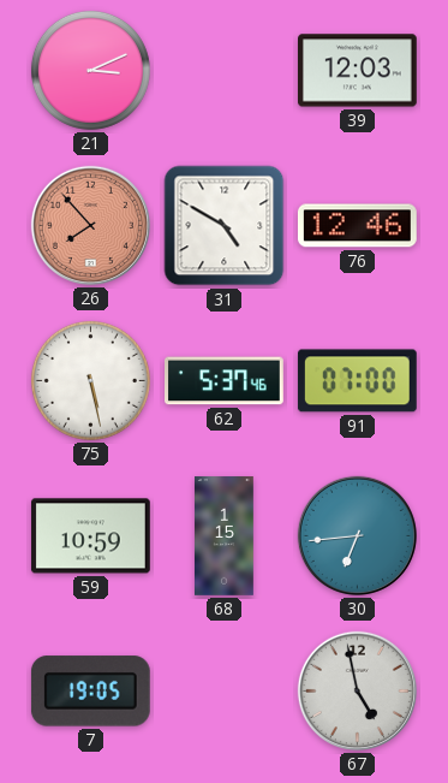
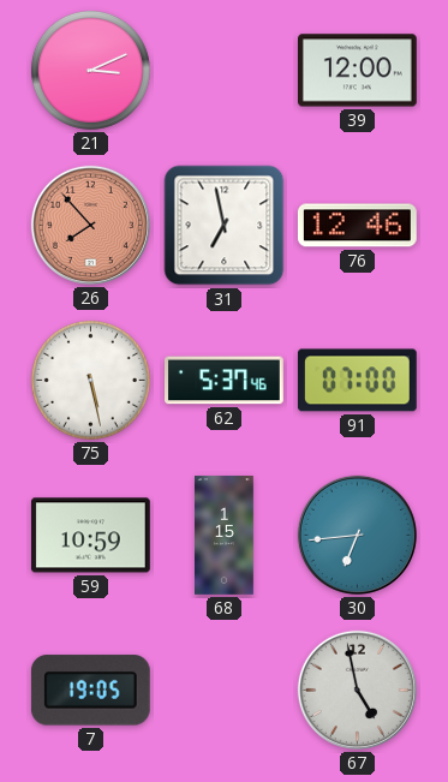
39: 12:03 -> 12:00
31: 4:50 -> 6:58
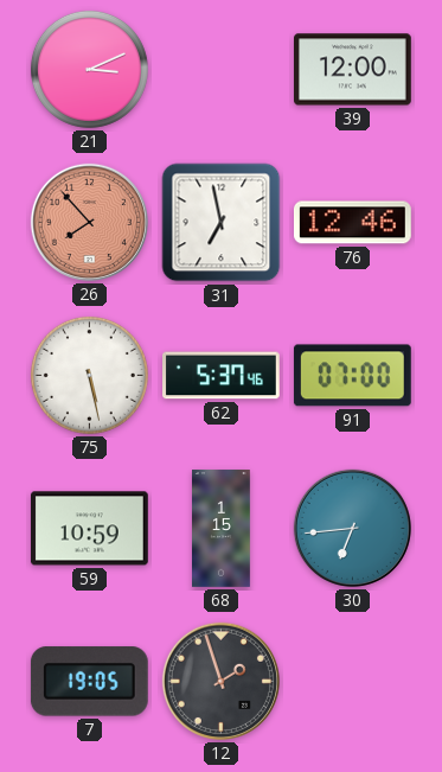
12: none -> 1:57
67: 4:58 -> none
